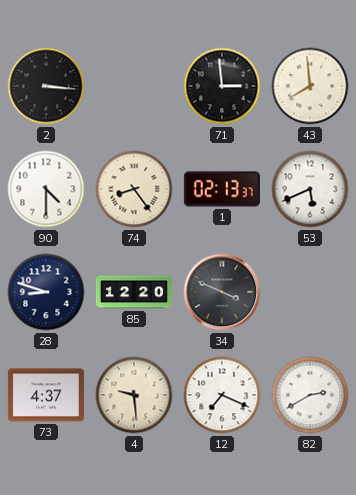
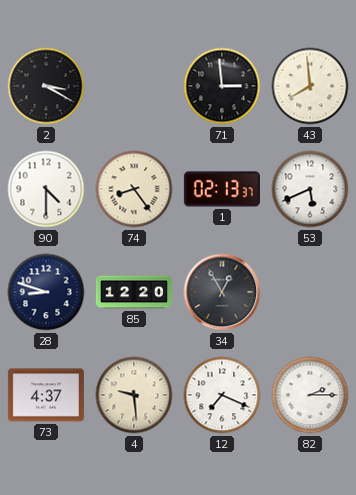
2: 3:16 -> 3:20
34: 3:49 -> 12:55
82: 2:40 -> 2:15
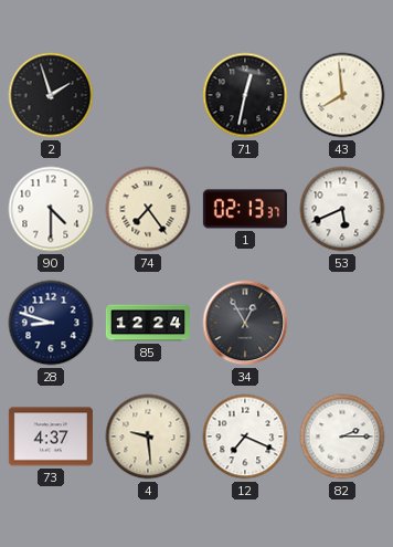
2: 3:20 -> 1:57
71: 2:59 -> 12:32
74: 8:24 -> 7:24
85: 12:20 -> 12:24
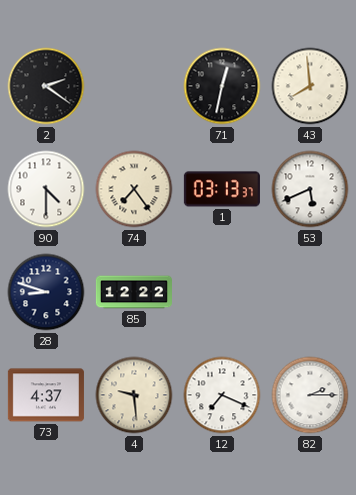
2: 1:57 -> 2:21
1: 02:13 -> 03:13
85: 12:24 -> 12:22
34: 12:55 -> none
